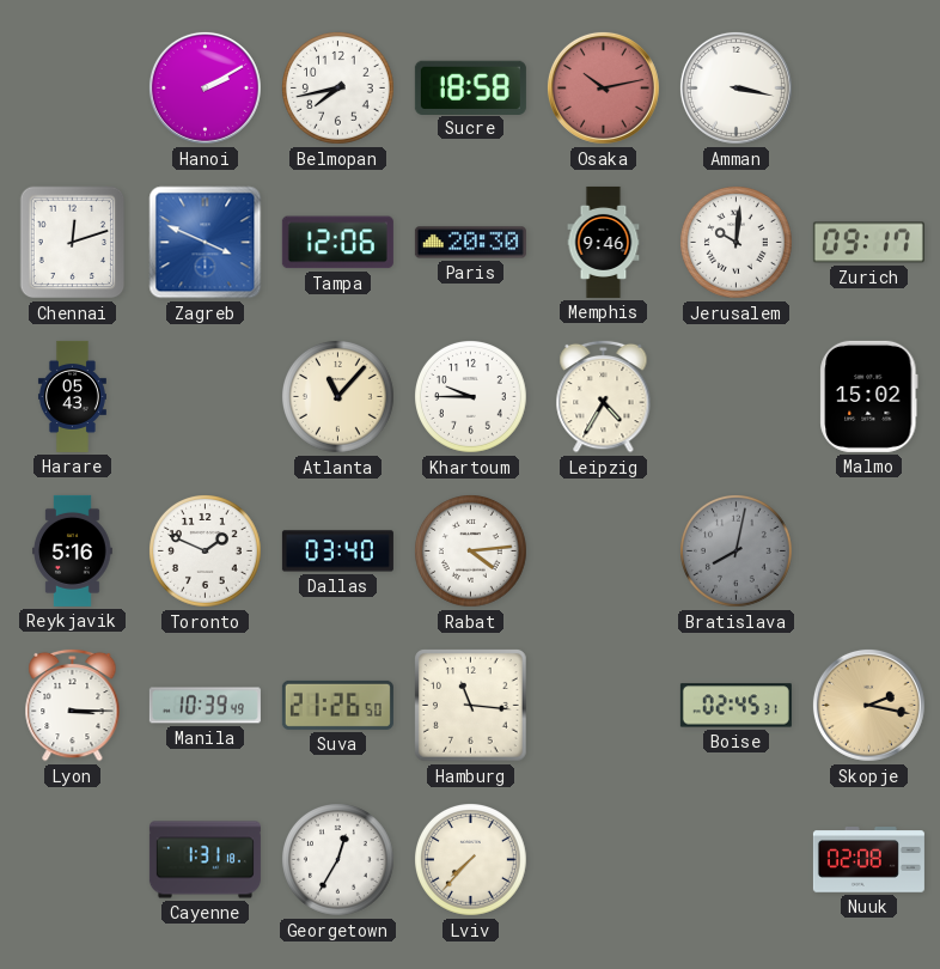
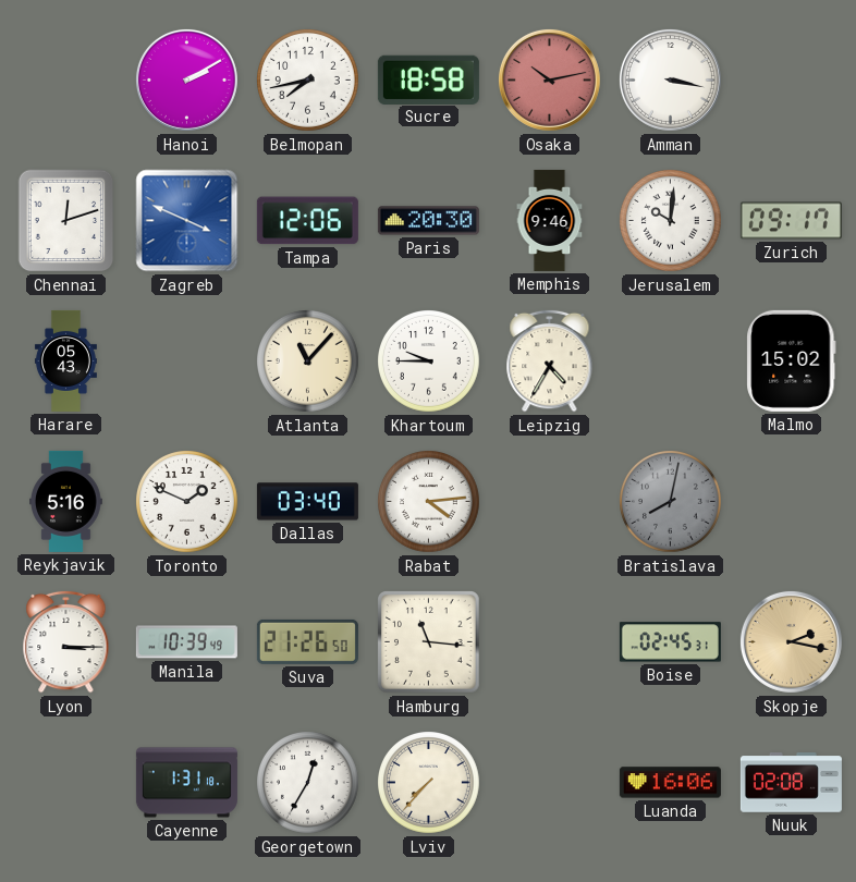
Luanda: none -> 16:06
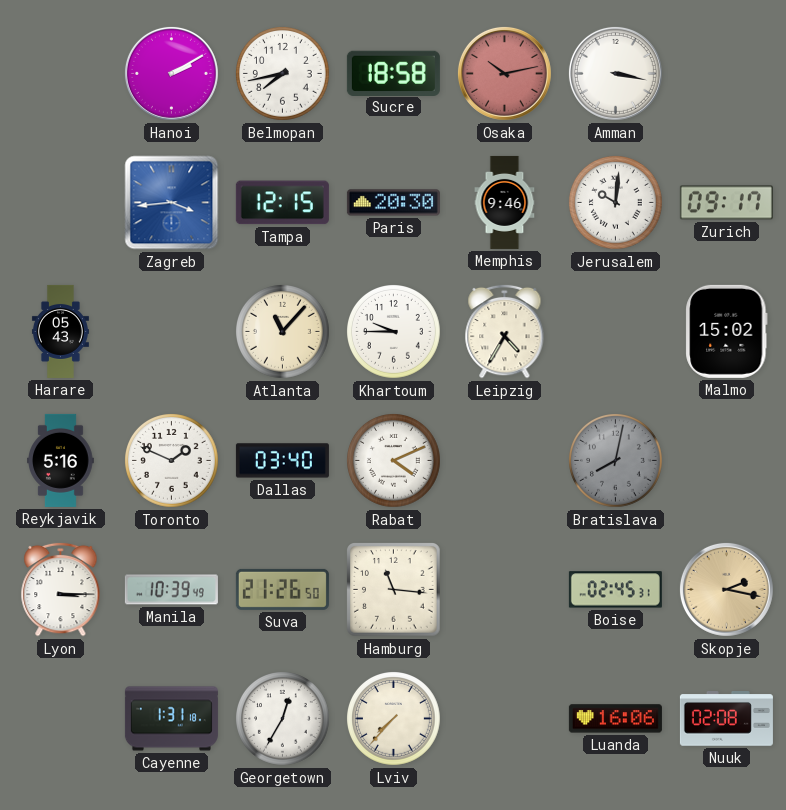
Chennai: 12:12 -> none
Zagreb: 3:49 -> 3:44
Tampa: 12:06 -> 12:15
Rabat: 4:14 -> 4:11
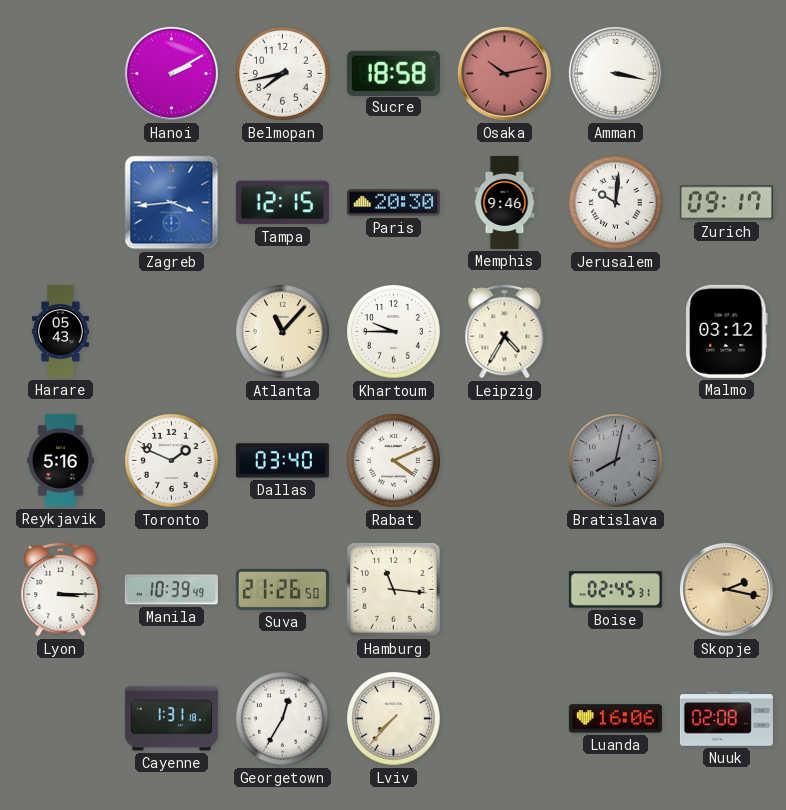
Malmo: 15:02 -> 03:12
